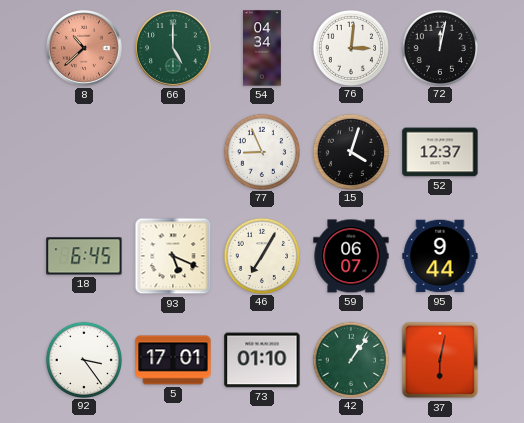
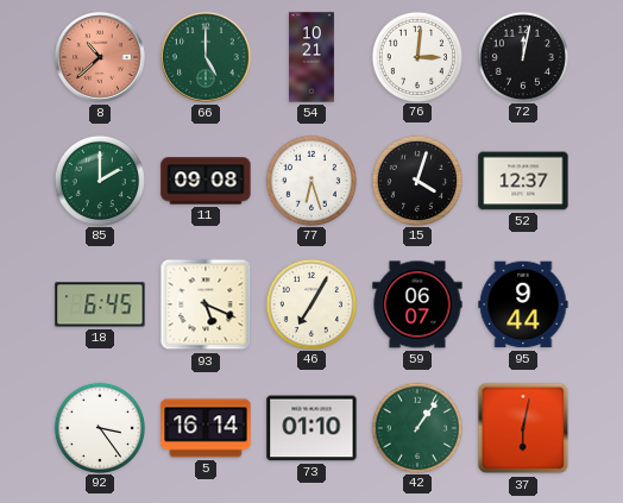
54: 04:34 -> 10:21
85: none -> 2:00
11: none -> 09:08
77: 8:56 -> 6:27
5: 17:01 -> 16:14
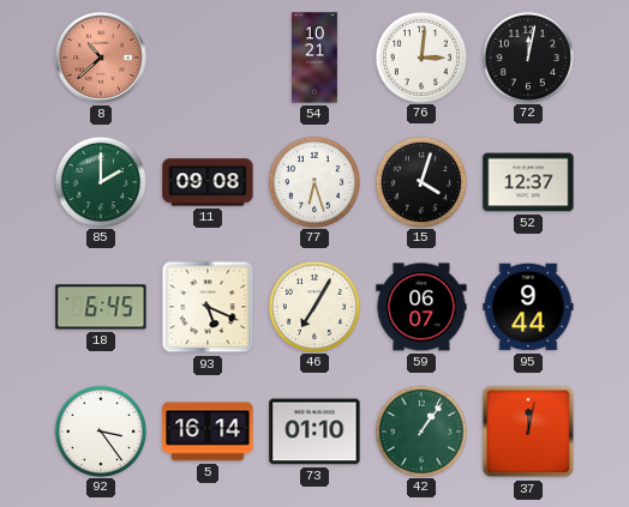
66: 5:00 -> none
37: 6:02 -> 12:02
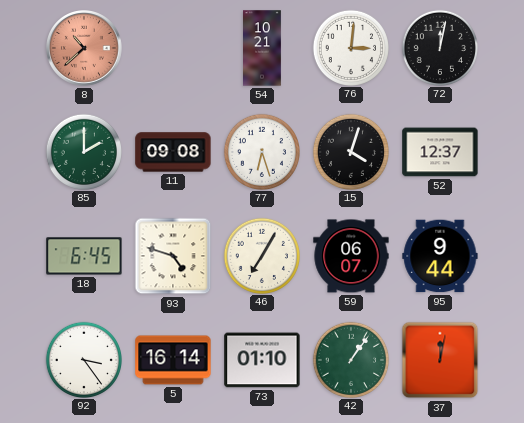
93: 5:19 -> 4:48
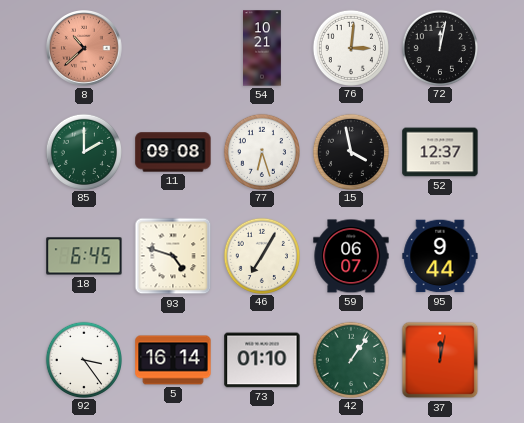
15: 4:03 -> 3:58
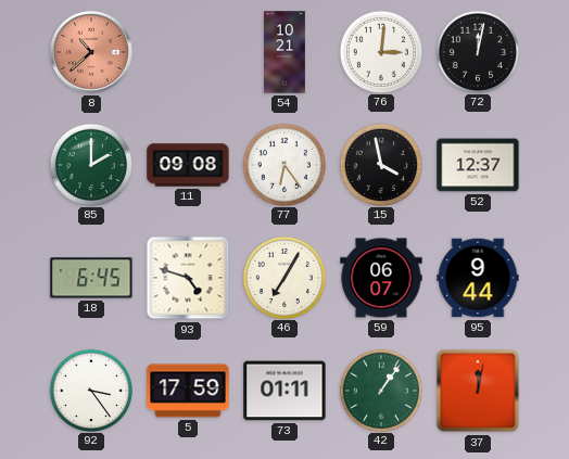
77: 6:27 -> 6:24
5: 16:14 -> 17:59
73: 01:10 -> 01:11
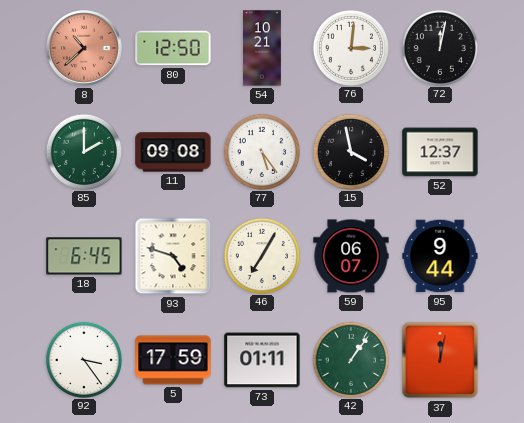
80: none -> 12:50
77: 6:24 -> 5:24
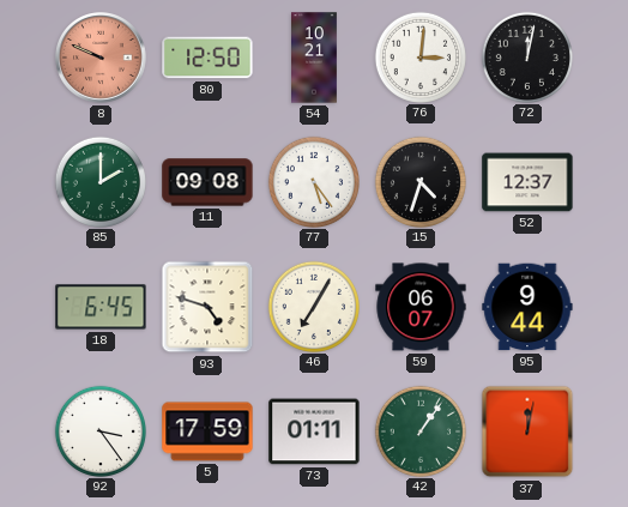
8: 10:38 -> 9:49
15: 3:58 -> 4:33
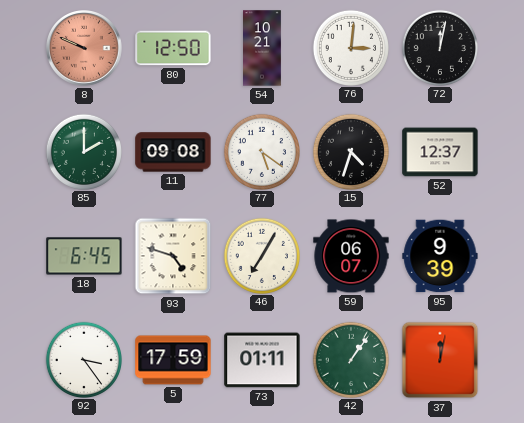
77: 5:24 -> 5:21
95: 9:44 -> 9:39
